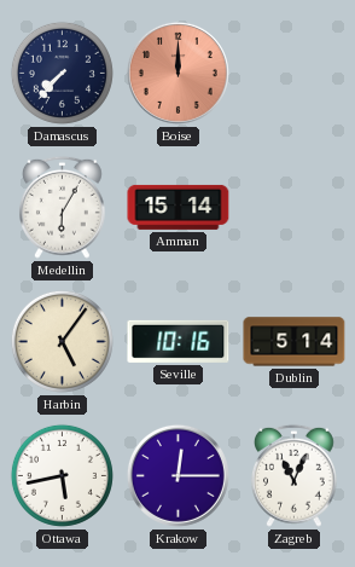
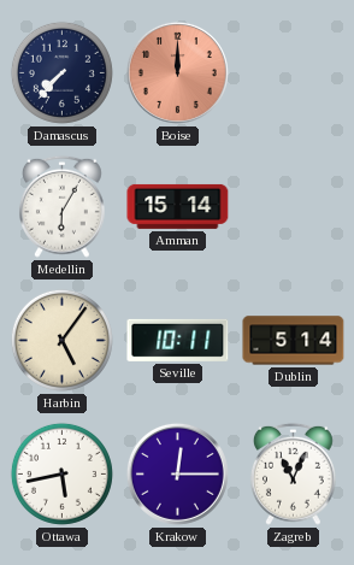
Seville: 10:16 -> 10:11
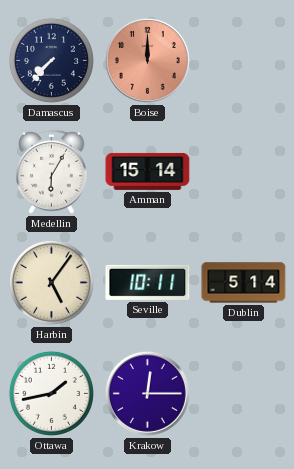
Ottawa: 5:43 -> 1:43
Zagreb: 11:04 -> none
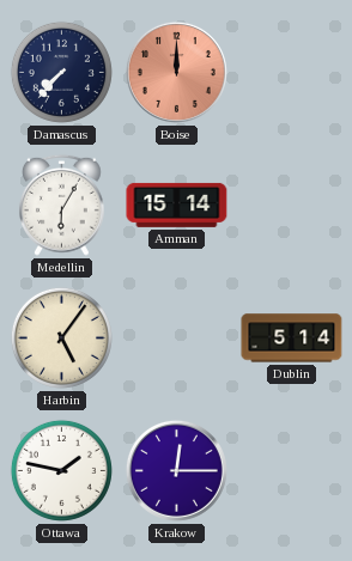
Seville: 10:11 -> none
Ottawa: 1:43 -> 1:47
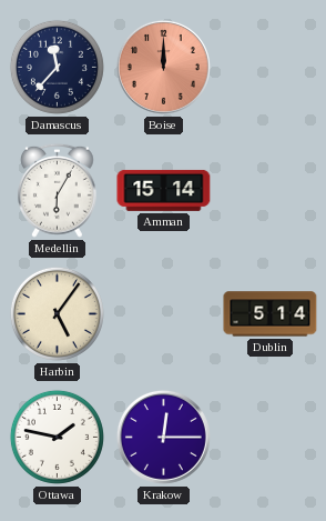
Damascus: 7:37 -> 11:37
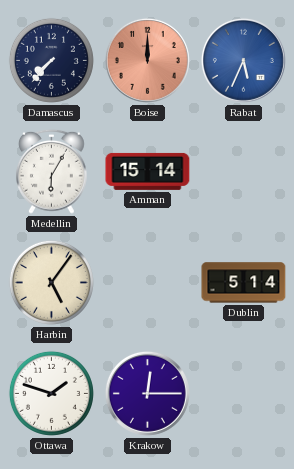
Damascus: 11:37 -> 7:37
Rabat: none -> 5:34
Ottawa: 1:47 -> 1:48
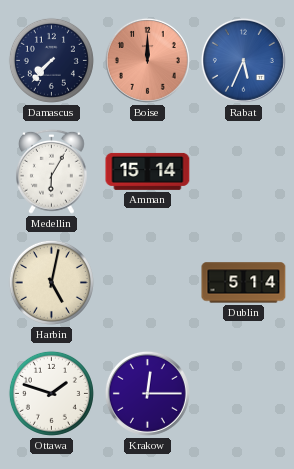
Harbin: 5:06 -> 5:02
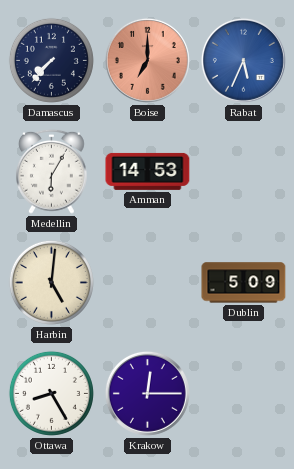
Boise: 12:00 -> 7:00
Amman: 15:14 -> 14:53
Harbin: 5:02 -> 5:01
Dublin: 5:14 -> 5:09
Ottawa: 1:48 -> 8:25
